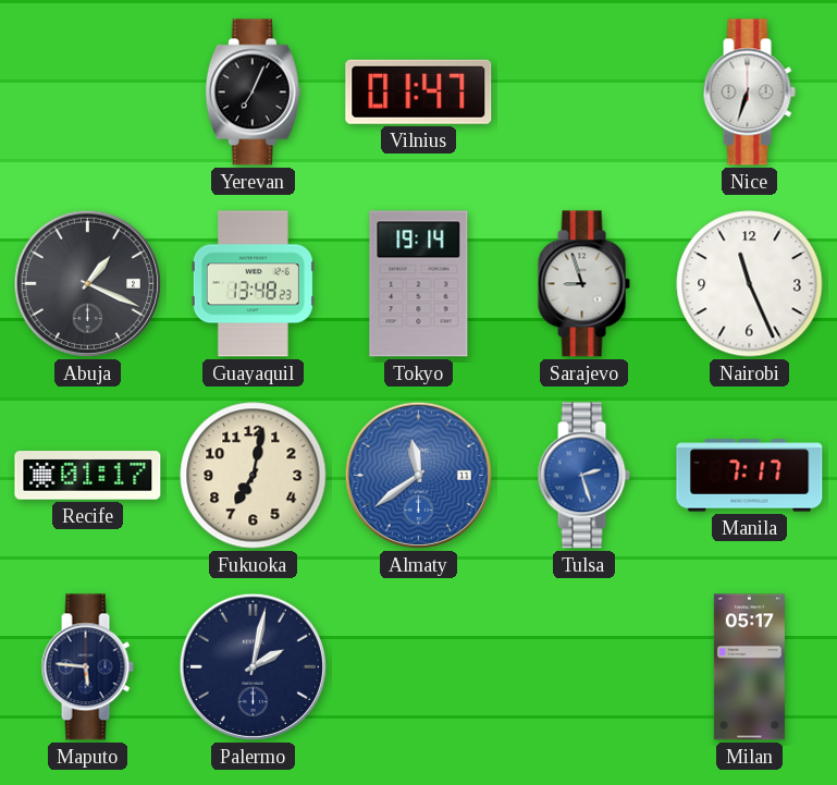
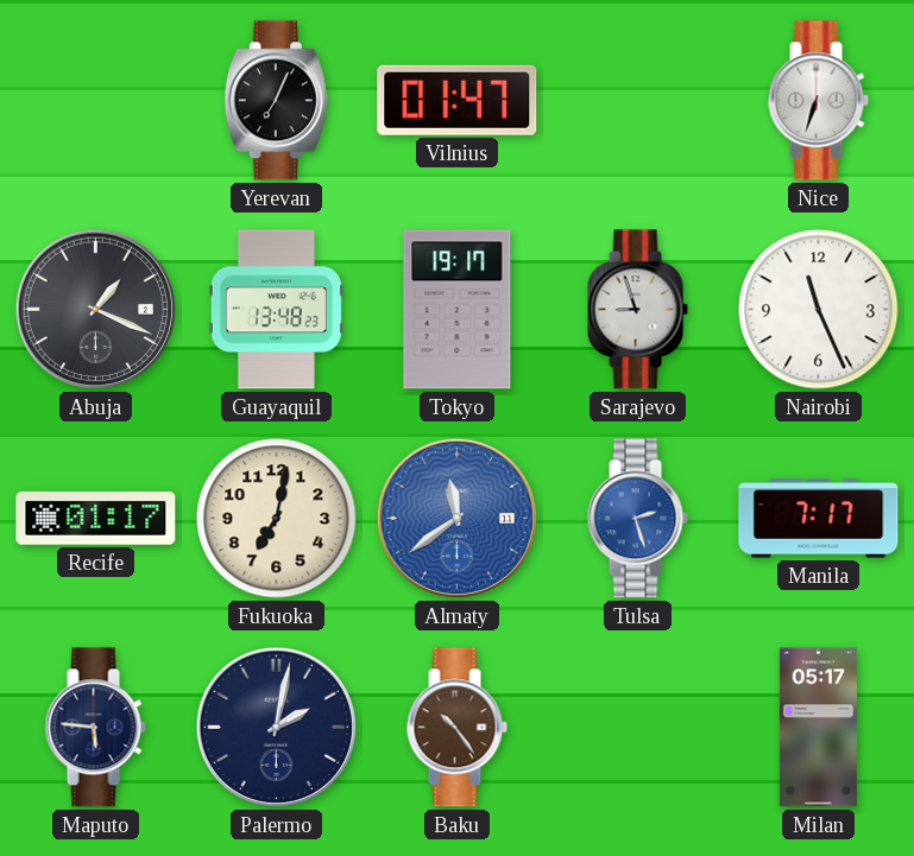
Tokyo: 19:14 -> 19:17
Baku: none -> 10:24
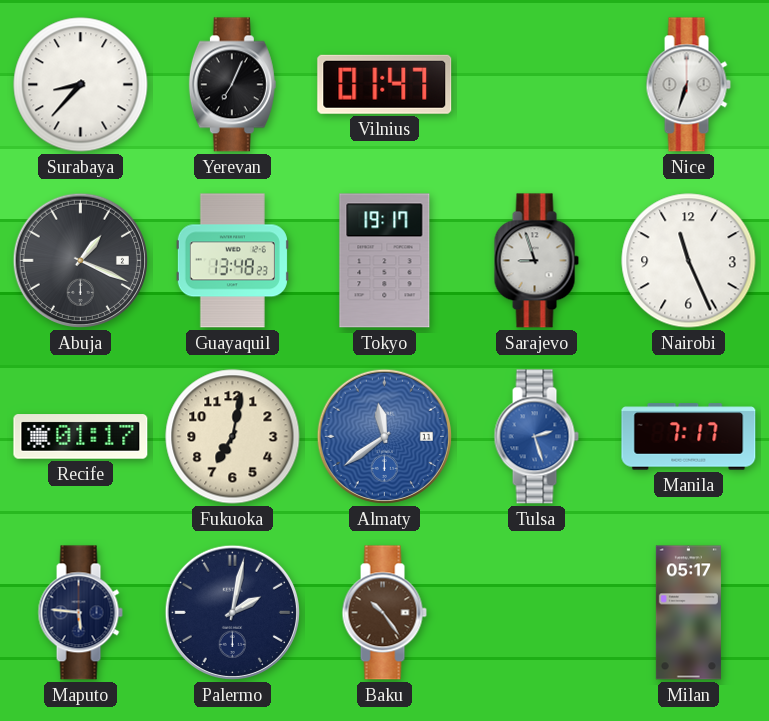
Surabaya: none -> 8:37
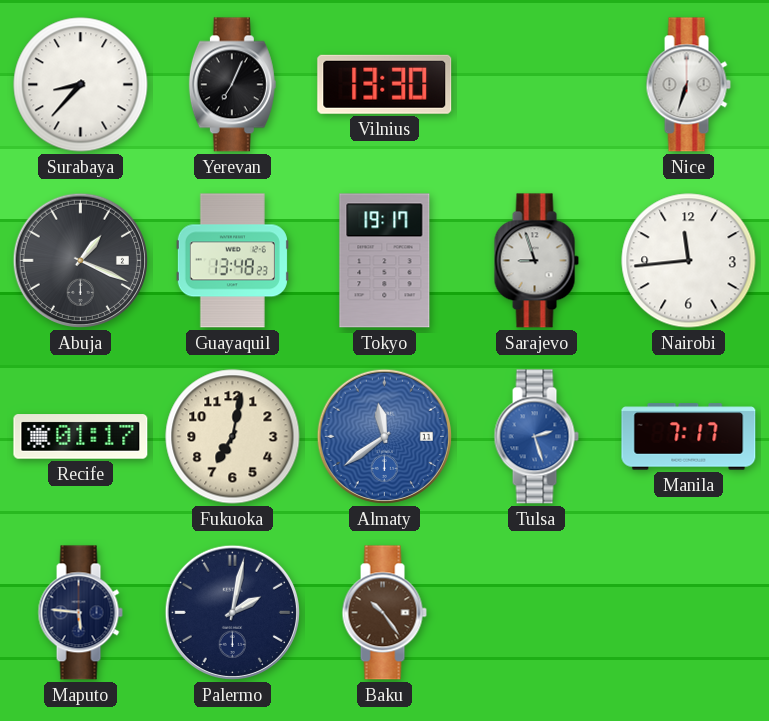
Vilnius: 01:47 -> 13:30
Nairobi: 11:26 -> 11:44
Milan: 05:17 -> none
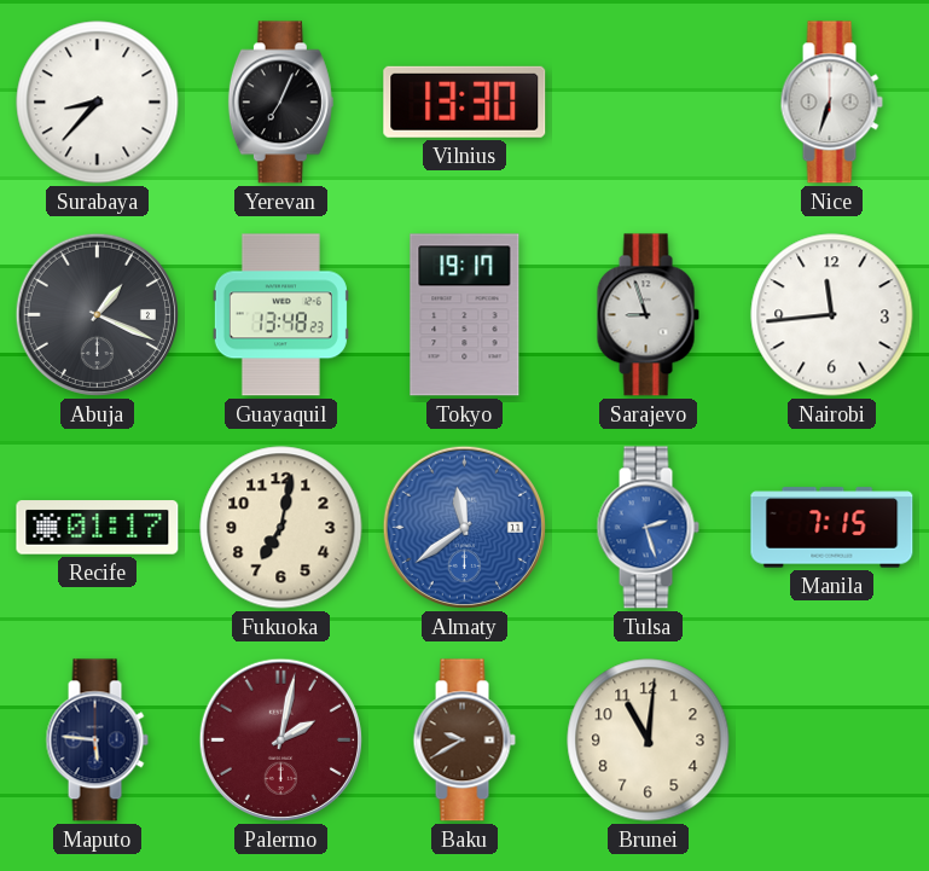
Manila: 7:17 -> 7:15
Palermo dial: navy -> burgundy
Baku: 10:24 -> 9:40
Brunei: none -> 11:01
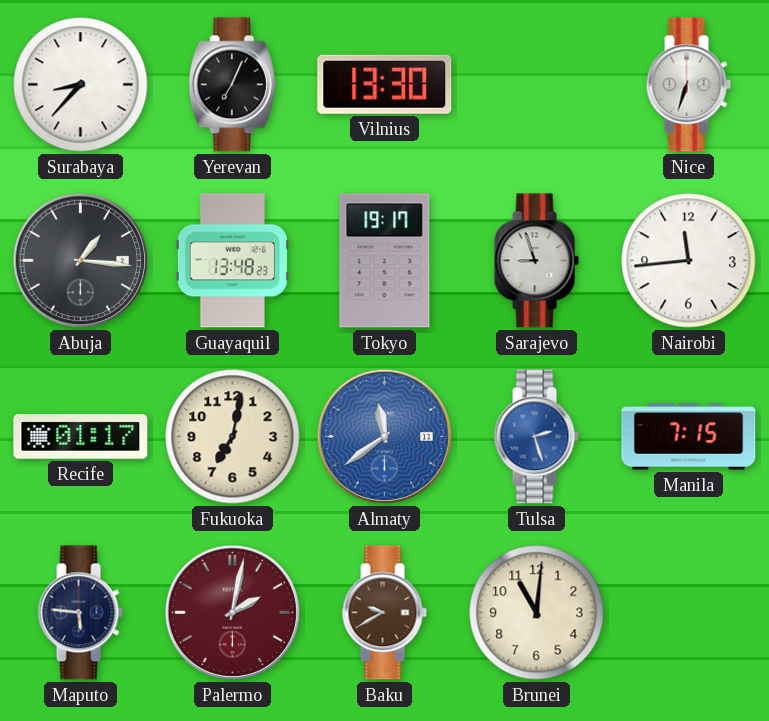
Abuja: 1:19 -> 1:16
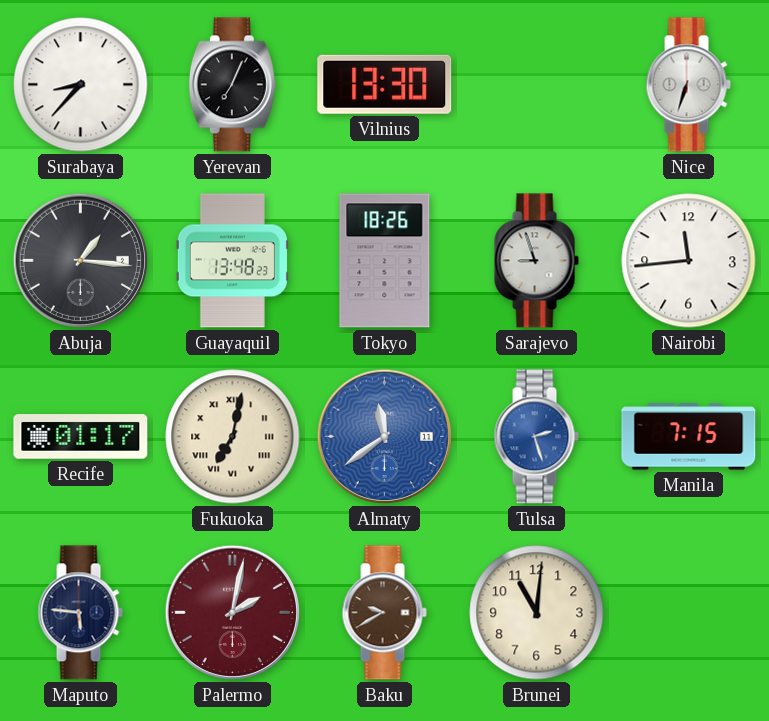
Tokyo: 19:17 -> 18:26
Fukuoka numerals: Arabic -> Roman
